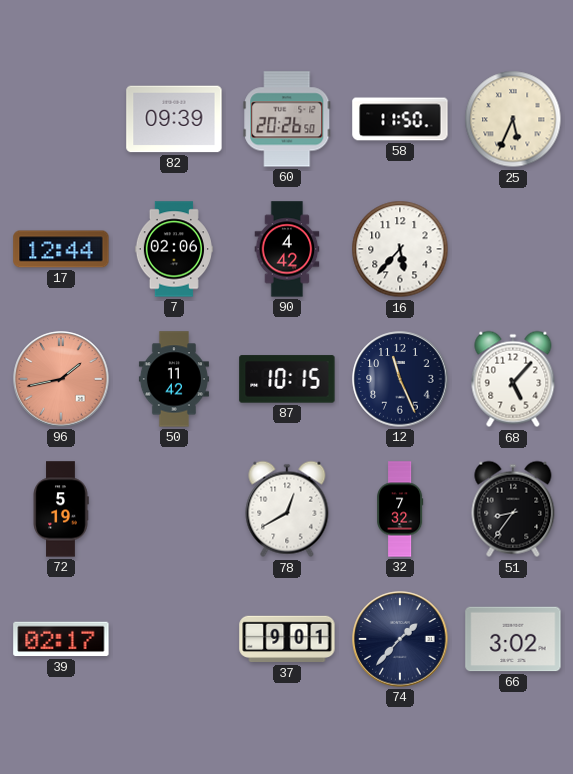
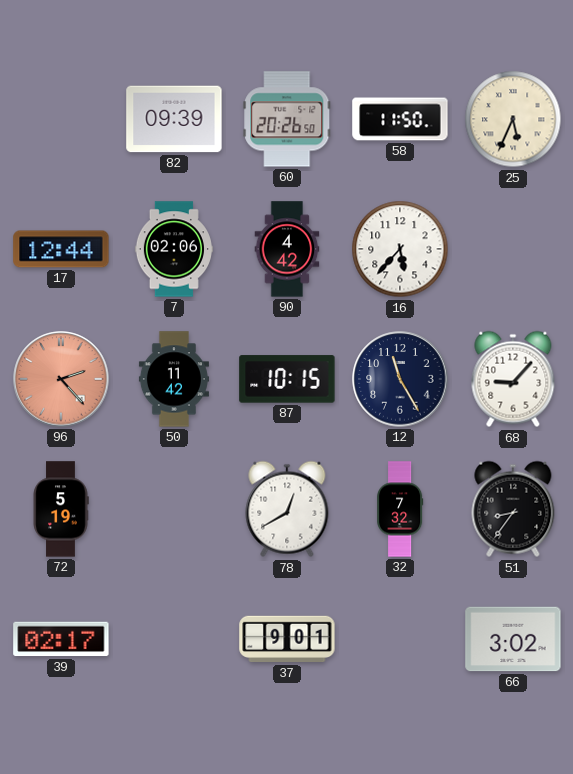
96: 1:43 -> 2:23
12: 11:26 -> 11:25
68: 5:07 -> 9:07
74: 1:37 -> none
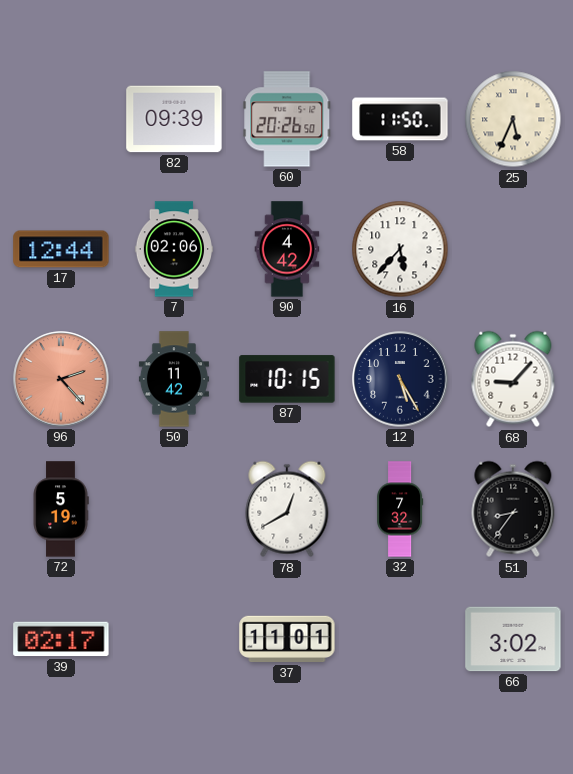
12: 11:25 -> 5:25
37: 9:01 -> 11:01
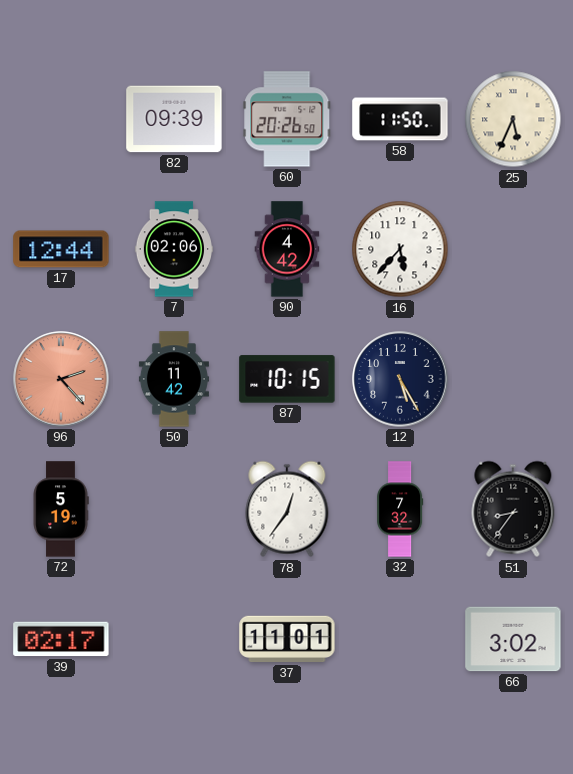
68: 9:07 -> none
78: 12:40 -> 12:36
